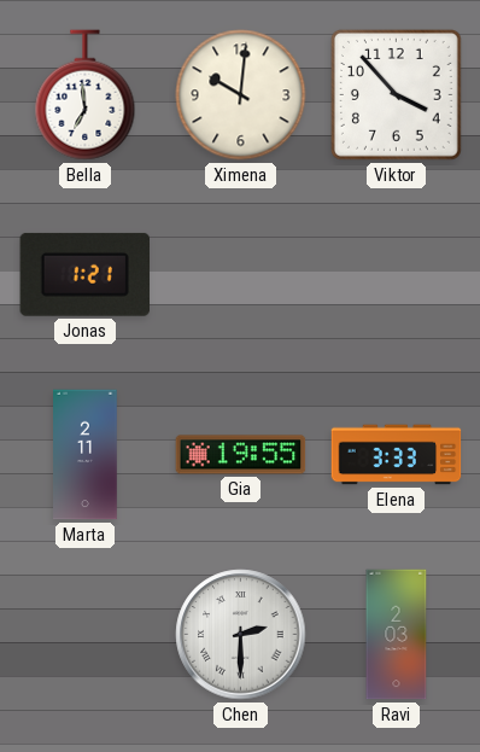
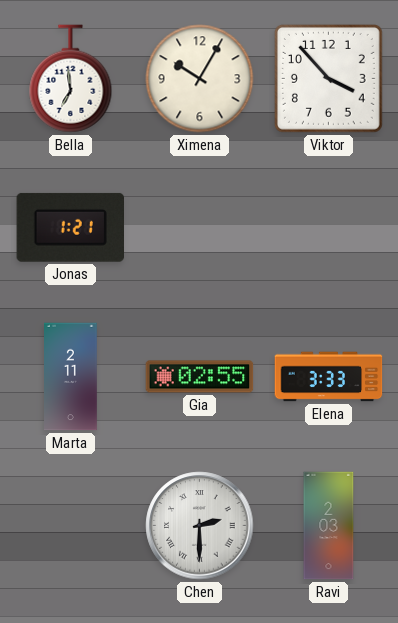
Ximena: 10:01 -> 10:05
Gia: 19:55 -> 02:55
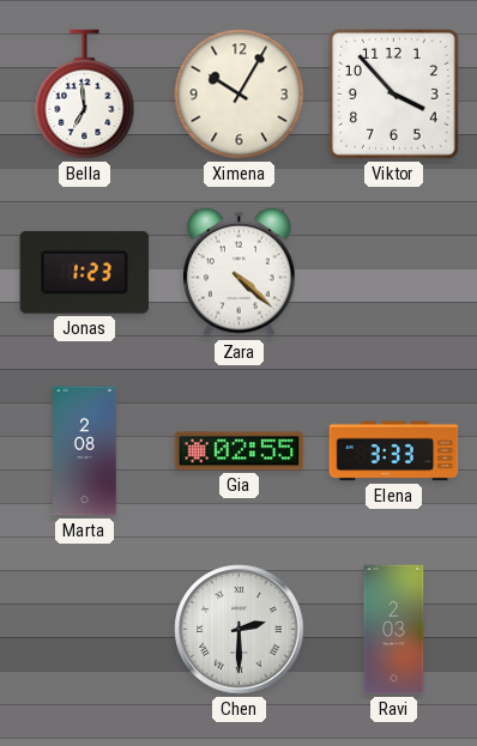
Jonas: 1:21 -> 1:23
Zara: none -> 4:22
Marta: 2:11 -> 2:08
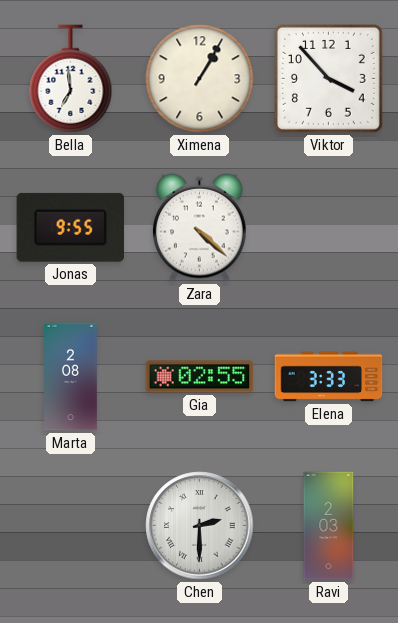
Ximena: 10:05 -> 1:05
Jonas: 1:23 -> 9:55
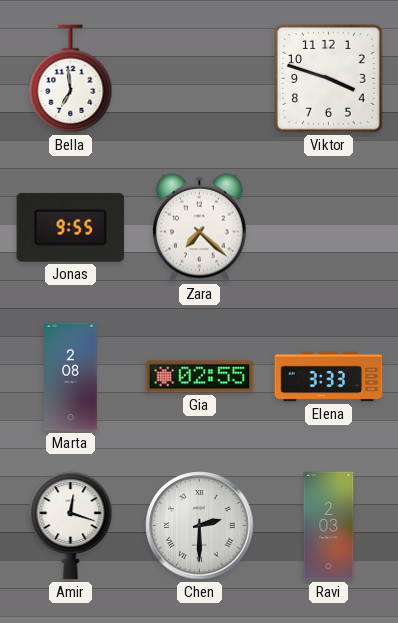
Ximena: 1:05 -> none
Viktor: 3:53 -> 3:48
Zara: 4:22 -> 7:22
Amir: none -> 12:18
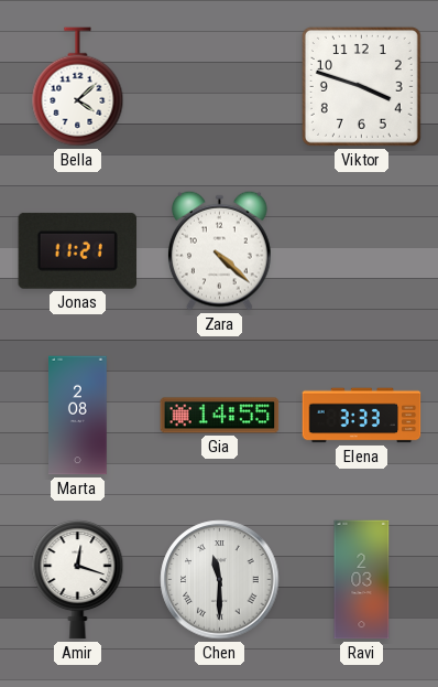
Bella: 6:59 -> 4:08
Jonas: 9:55 -> 11:21
Zara: 7:22 -> 4:22
Gia: 02:55 -> 14:55
Chen: 2:30 -> 11:30
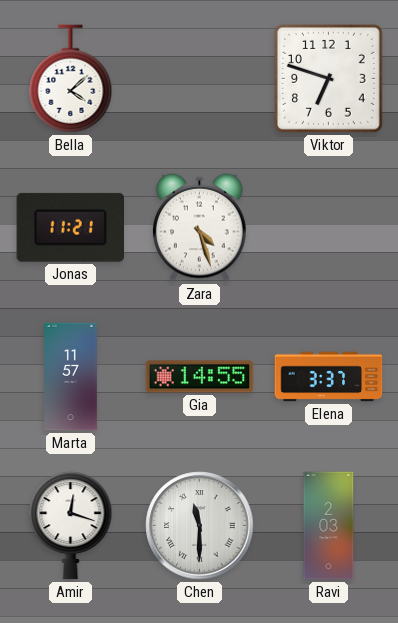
Viktor: 3:48 -> 6:48
Zara: 4:22 -> 4:27
Marta: 2:08 -> 11:57
Elena: 3:33 -> 3:37
